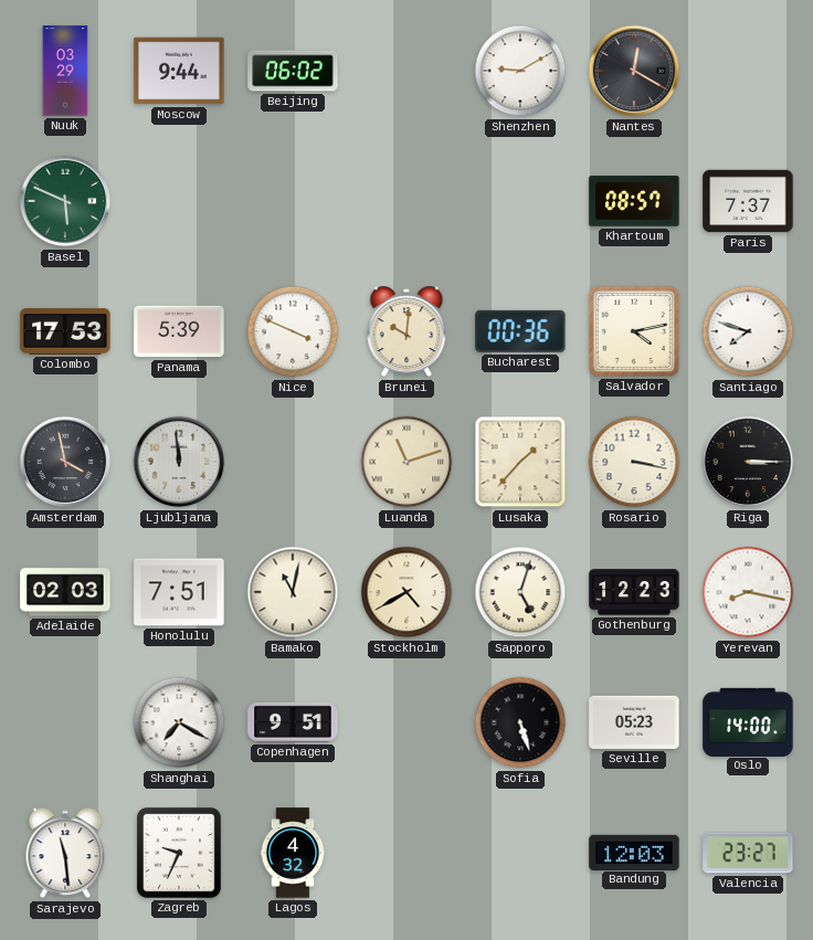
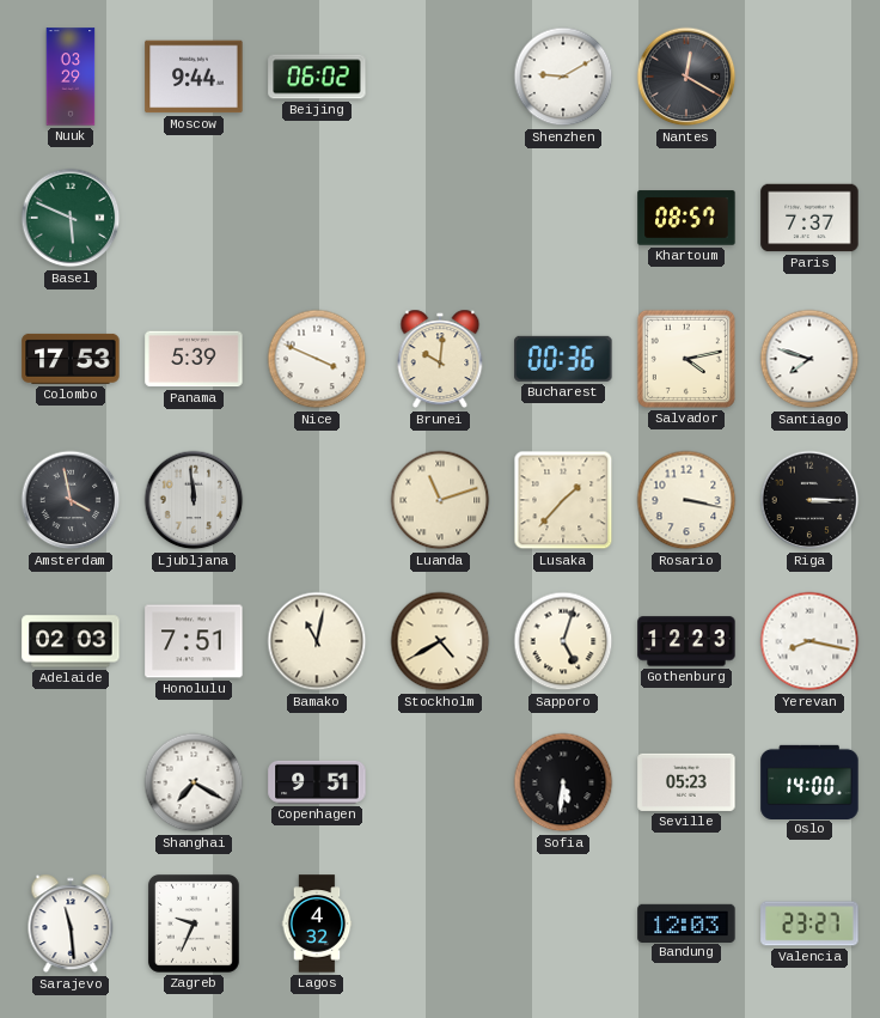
Sofia: 5:27 -> 5:31
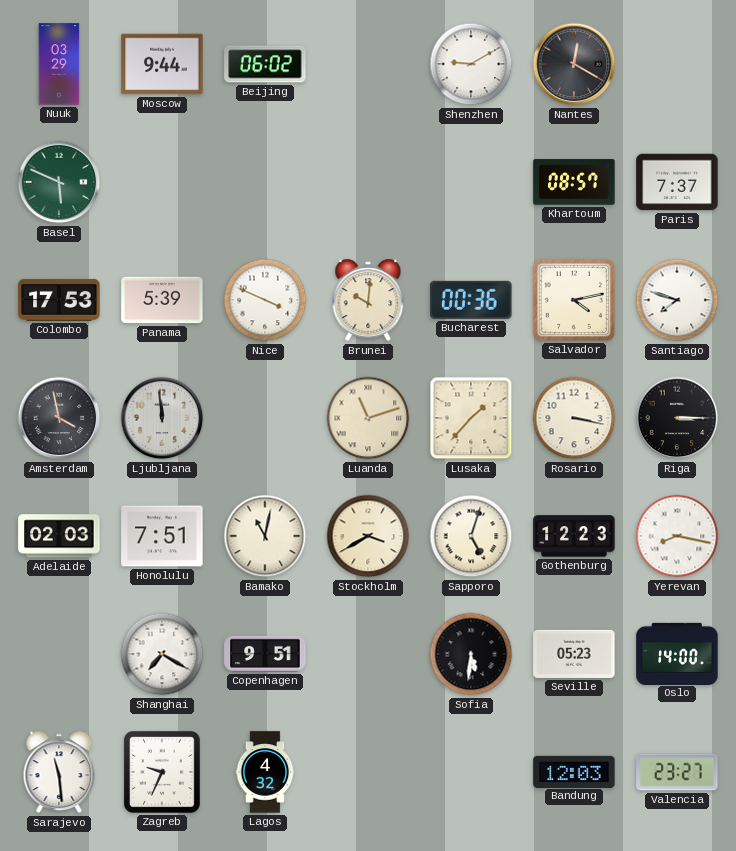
Stockholm: 4:40 -> 3:40
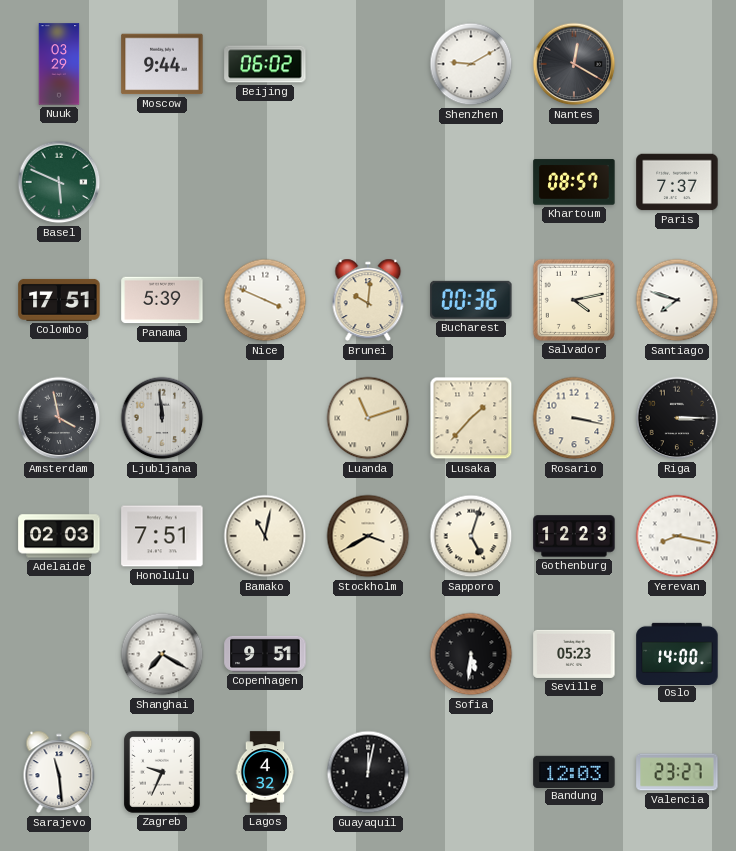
Colombo: 17:53 -> 17:51
Guayaquil: none -> 12:02
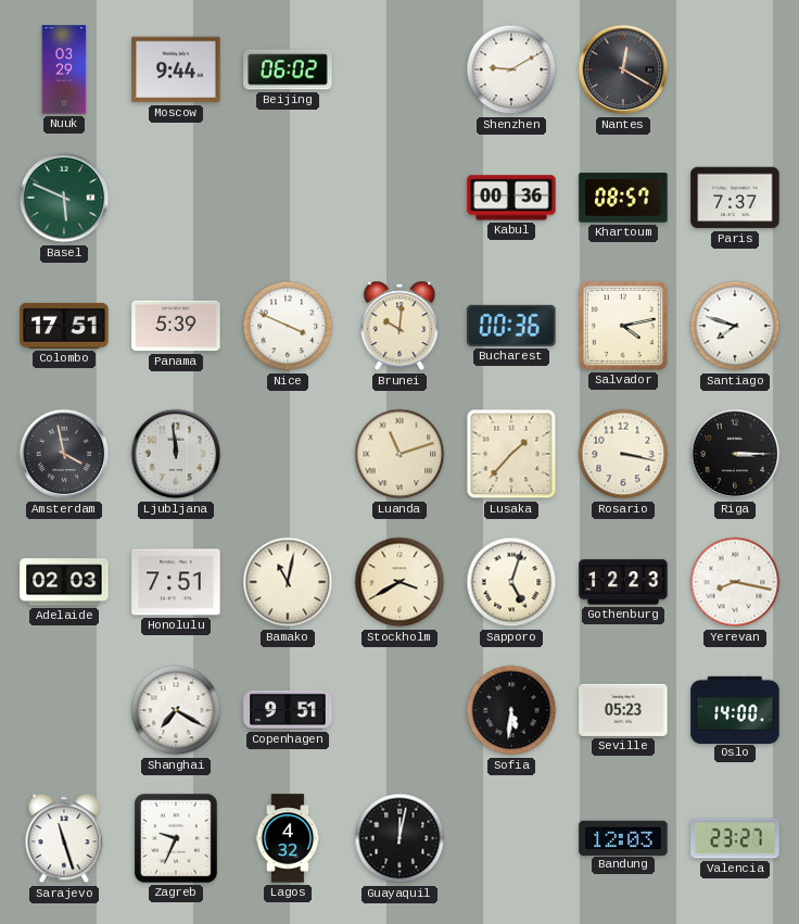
Kabul: none -> 00:36
Sarajevo: 11:29 -> 11:27
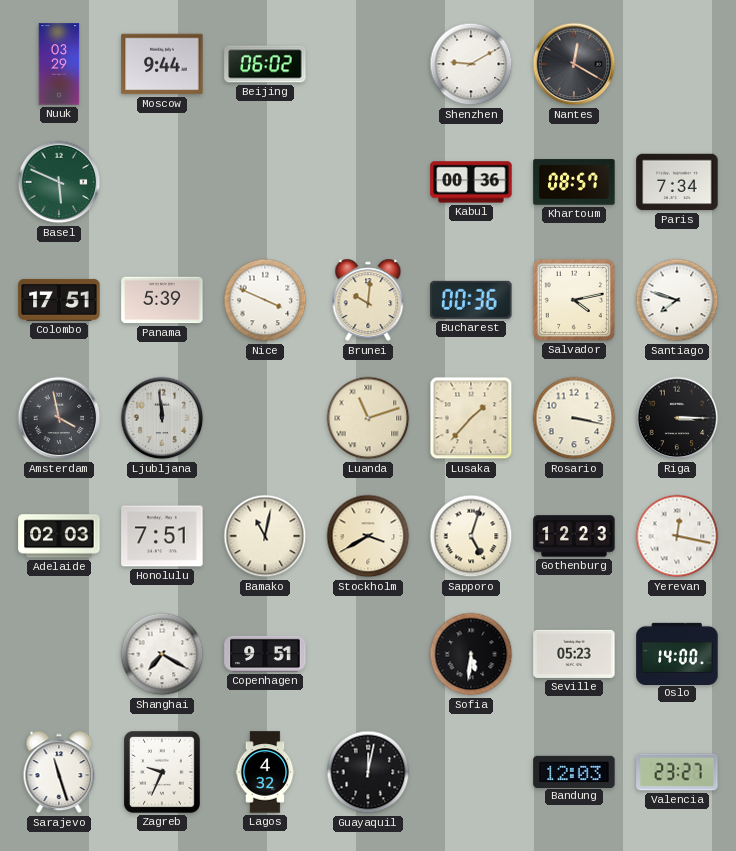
Paris: 7:37 -> 7:34
Yerevan: 8:17 -> 12:17
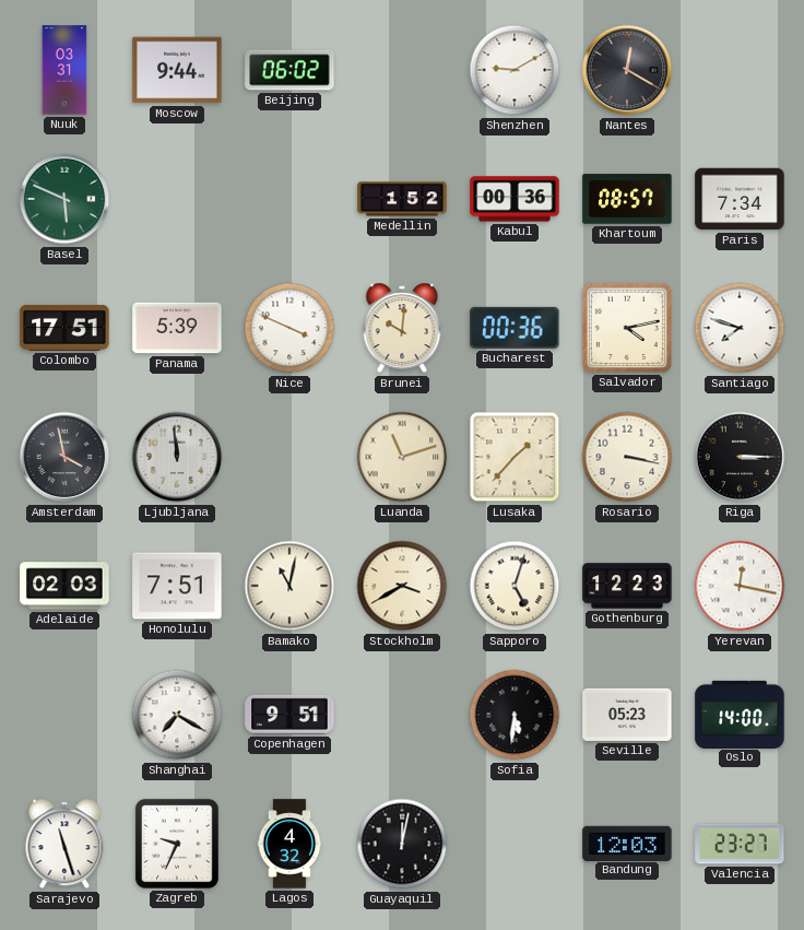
Nuuk: 03:29 -> 03:31
Medellin: none -> 1:52
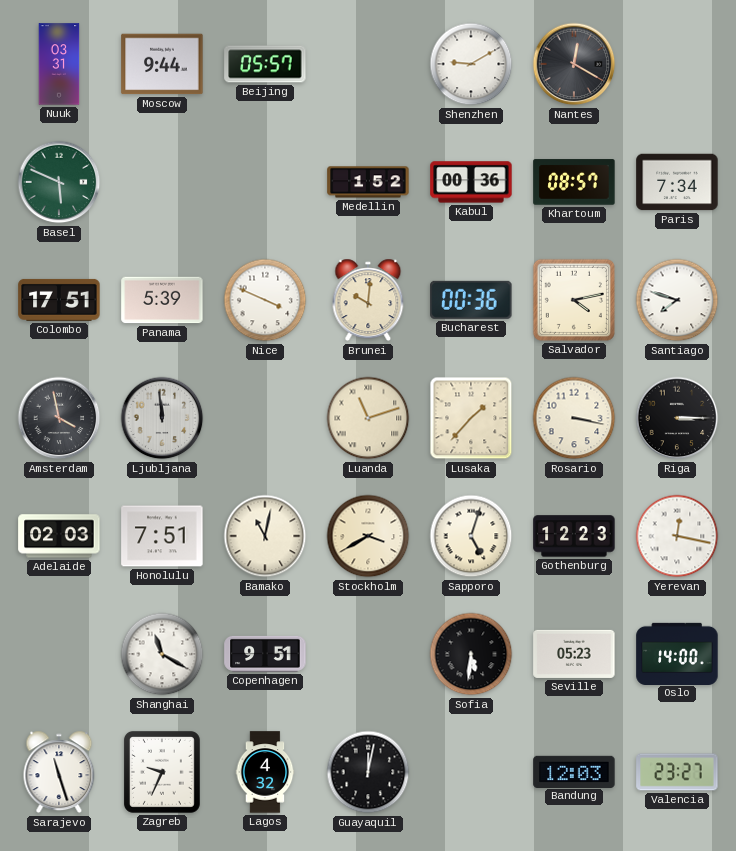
Beijing: 06:02 -> 05:57
Shanghai: 7:20 -> 11:20
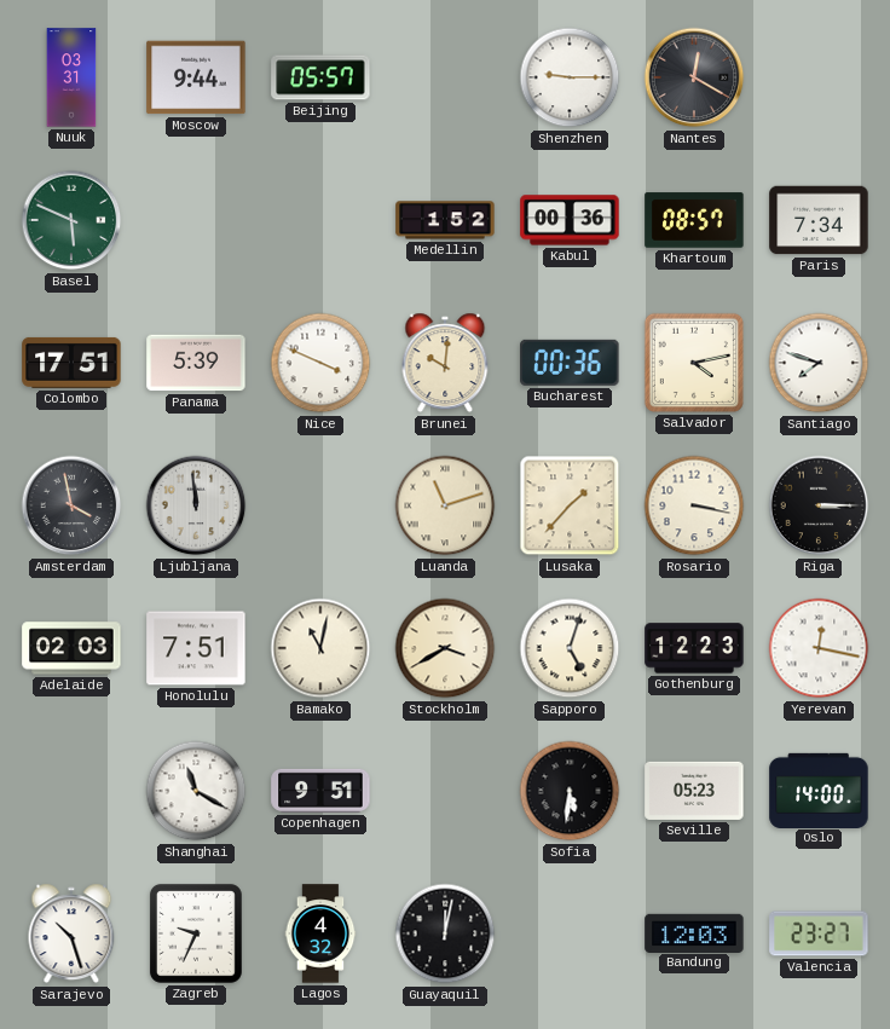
Shenzhen: 9:10 -> 9:15
Sarajevo: 11:27 -> 10:27
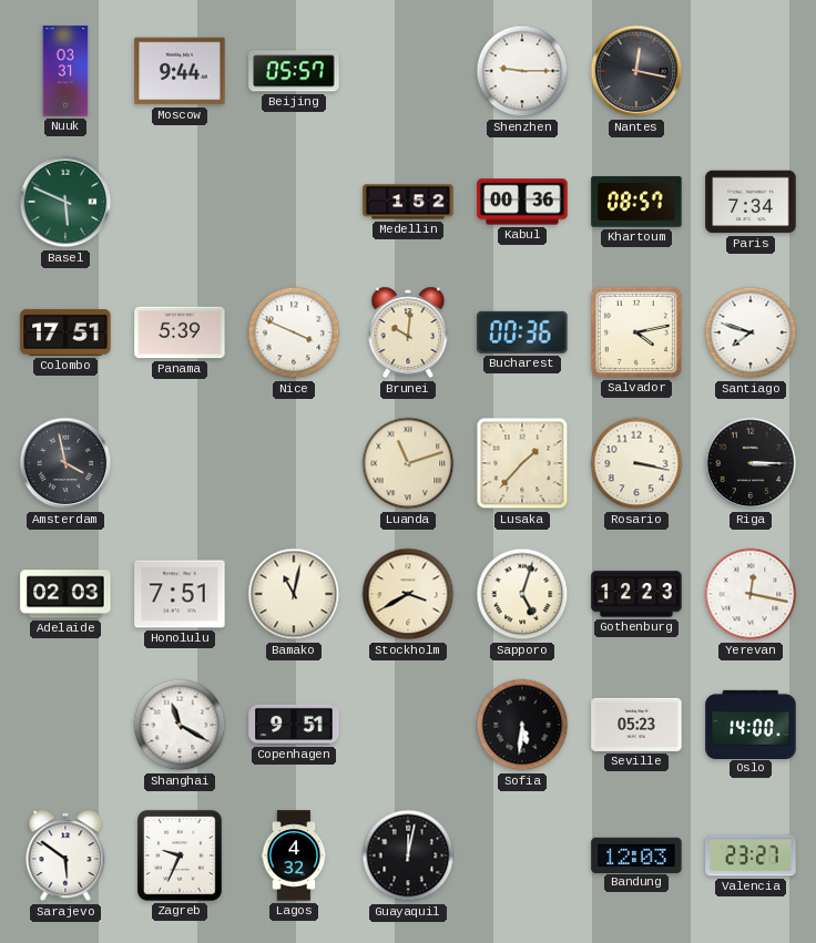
Nantes: 12:20 -> 12:17
Ljubljana: 11:59 -> none
Sarajevo: 10:27 -> 5:51
